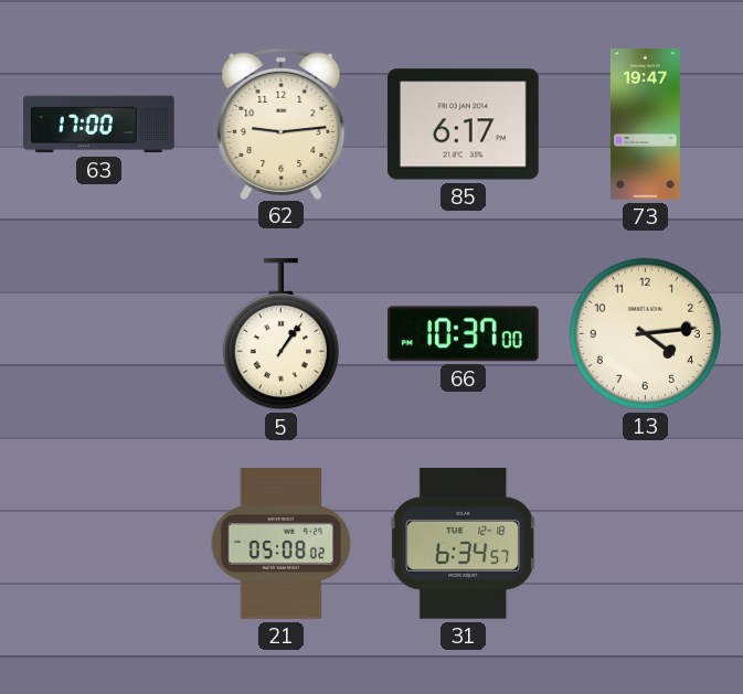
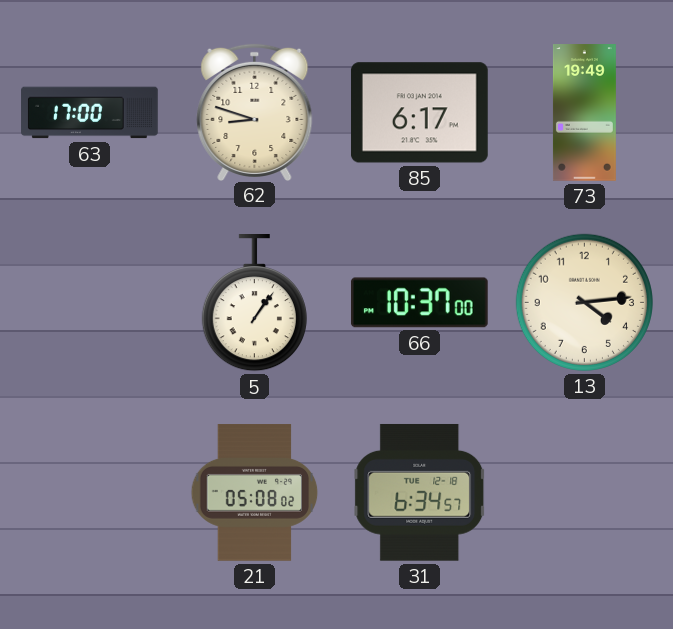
62: 9:14 -> 8:48
73: 19:47 -> 19:49
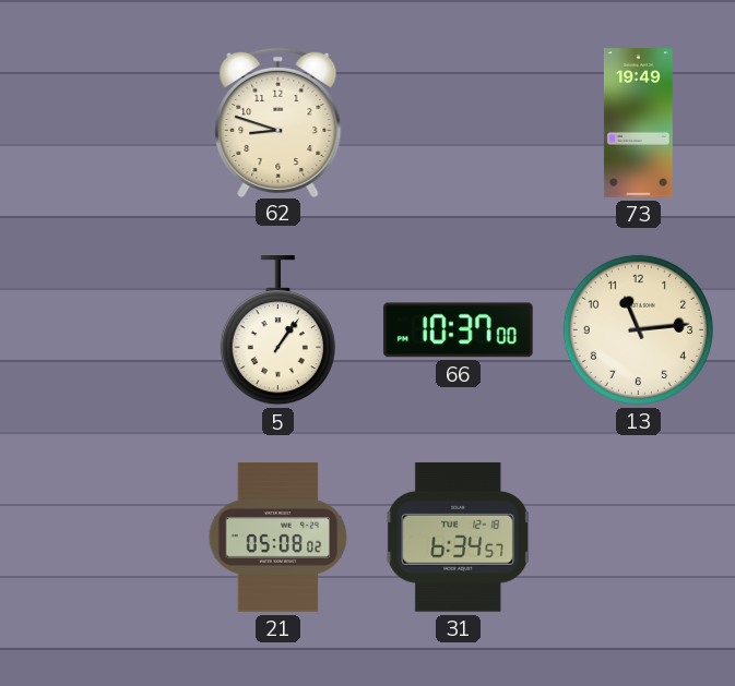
63: 17:00 -> none
85: 6:17 -> none
13: 4:14 -> 11:14
